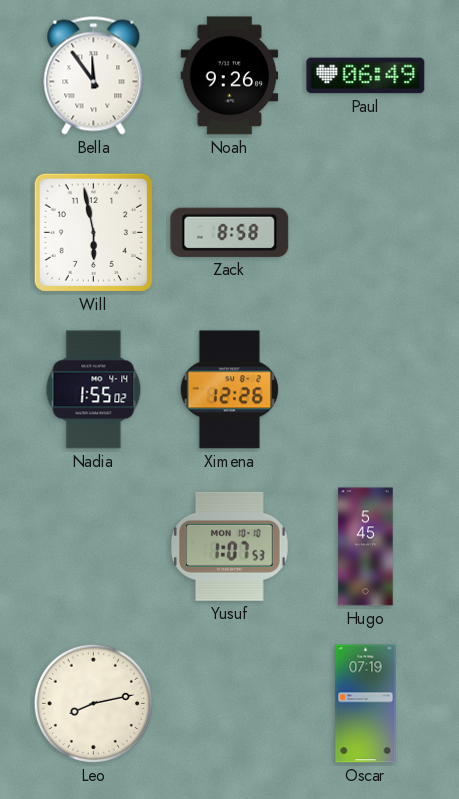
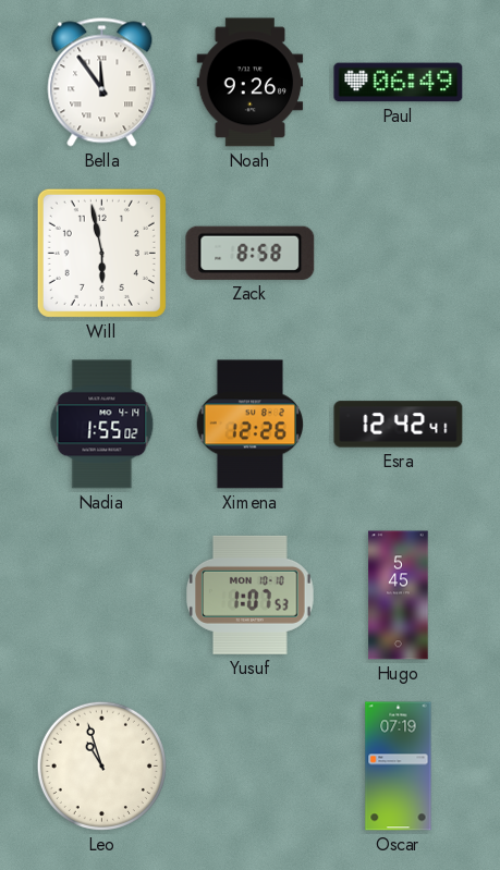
Esra: none -> 12:42
Leo: 8:13 -> 10:57
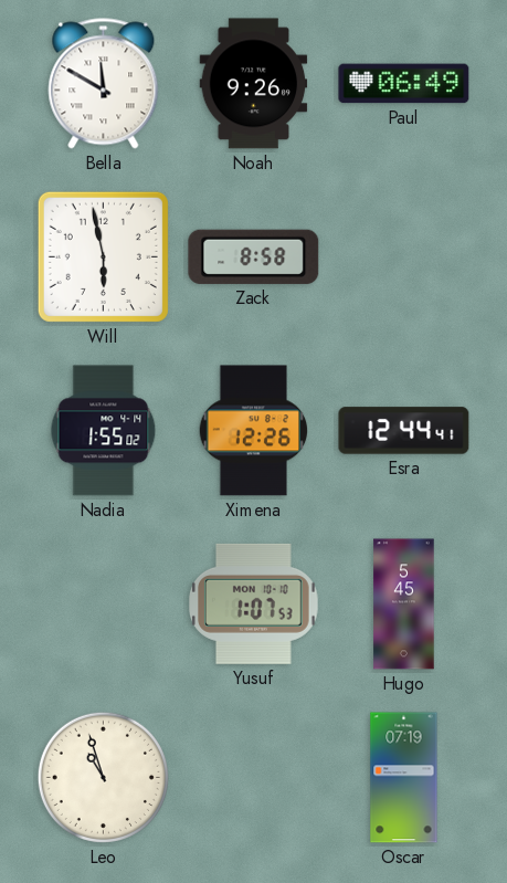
Bella: 11:54 -> 11:50
Esra: 12:42 -> 12:44
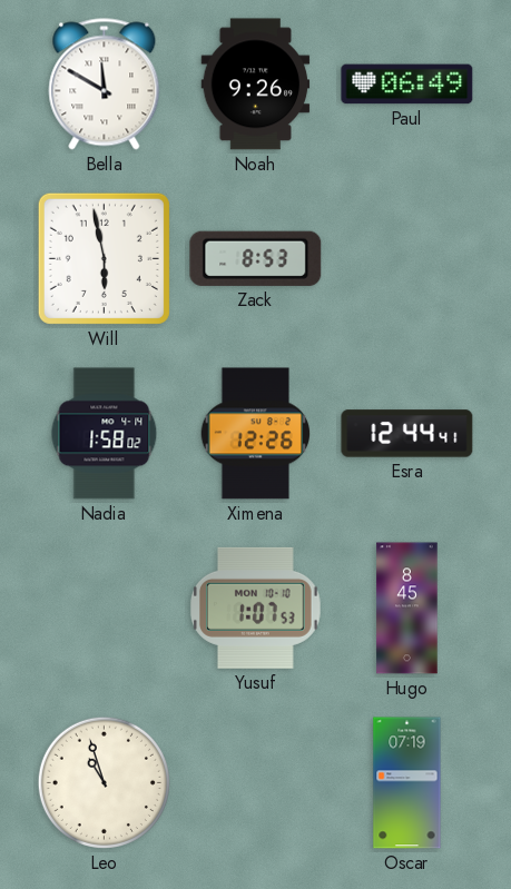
Zack: 8:58 -> 8:53
Nadia: 1:55 -> 1:58
Hugo: 5:45 -> 8:45
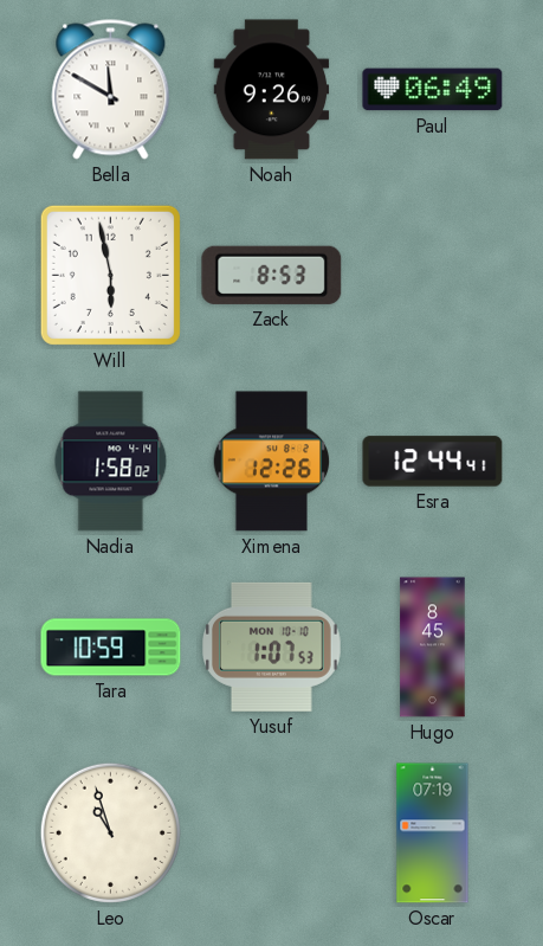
Tara: none -> 10:59
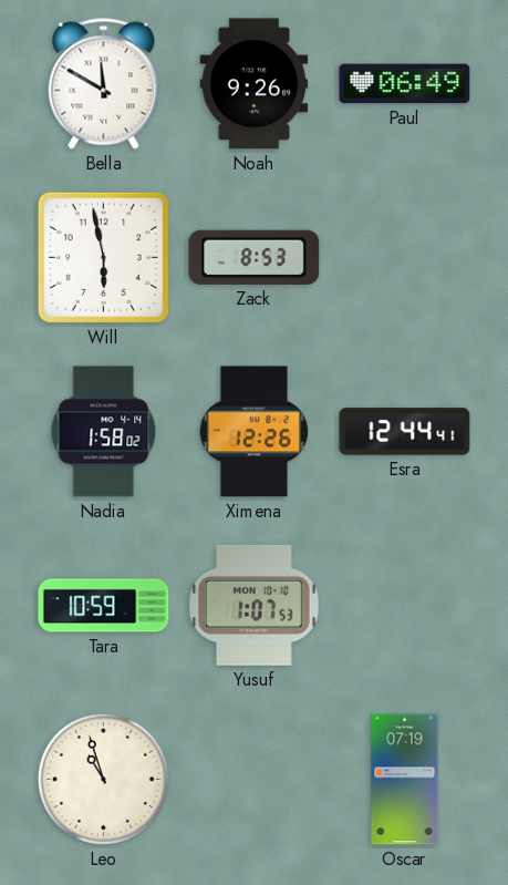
Hugo: 8:45 -> none
